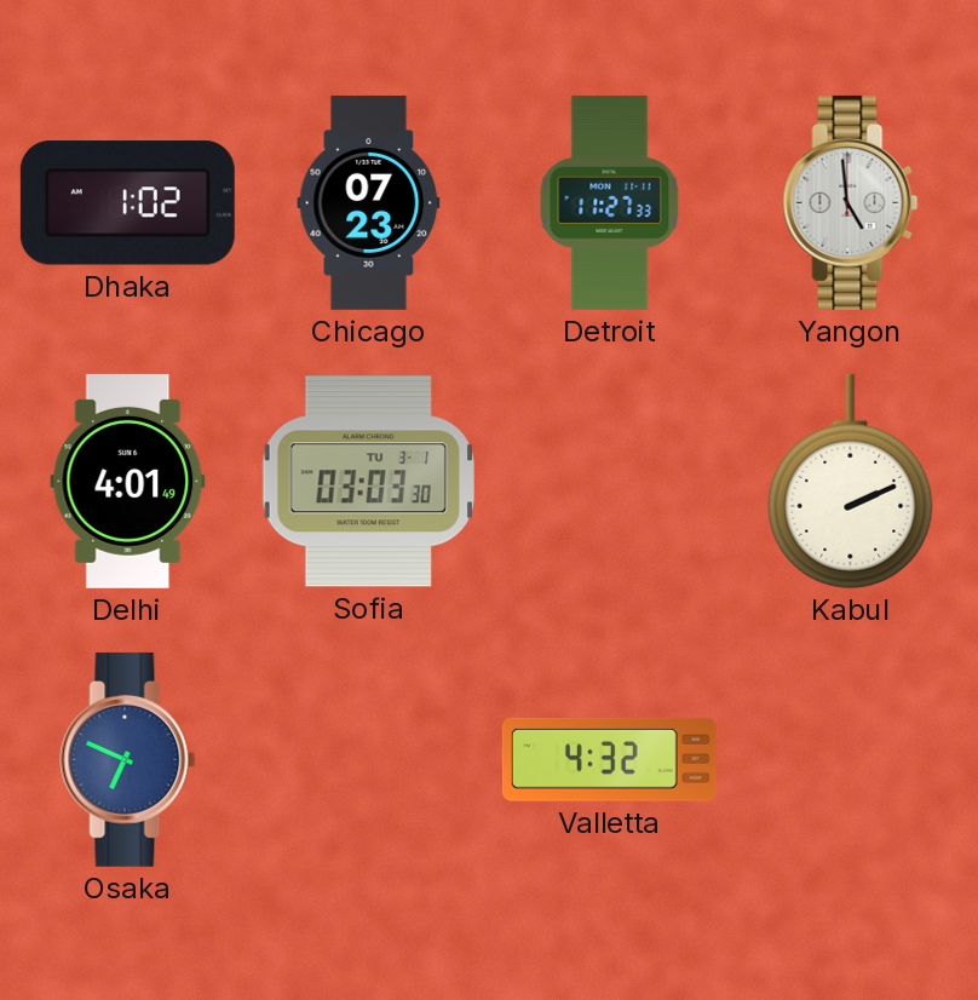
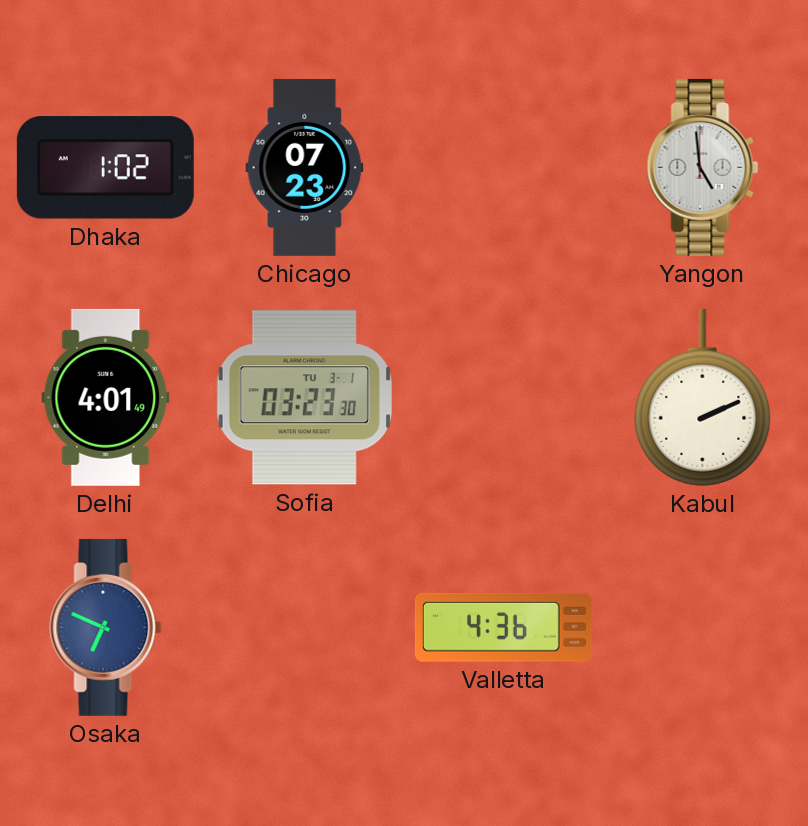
Detroit: 11:27 -> none
Sofia: 03:03 -> 03:23
Valletta: 4:32 -> 4:36
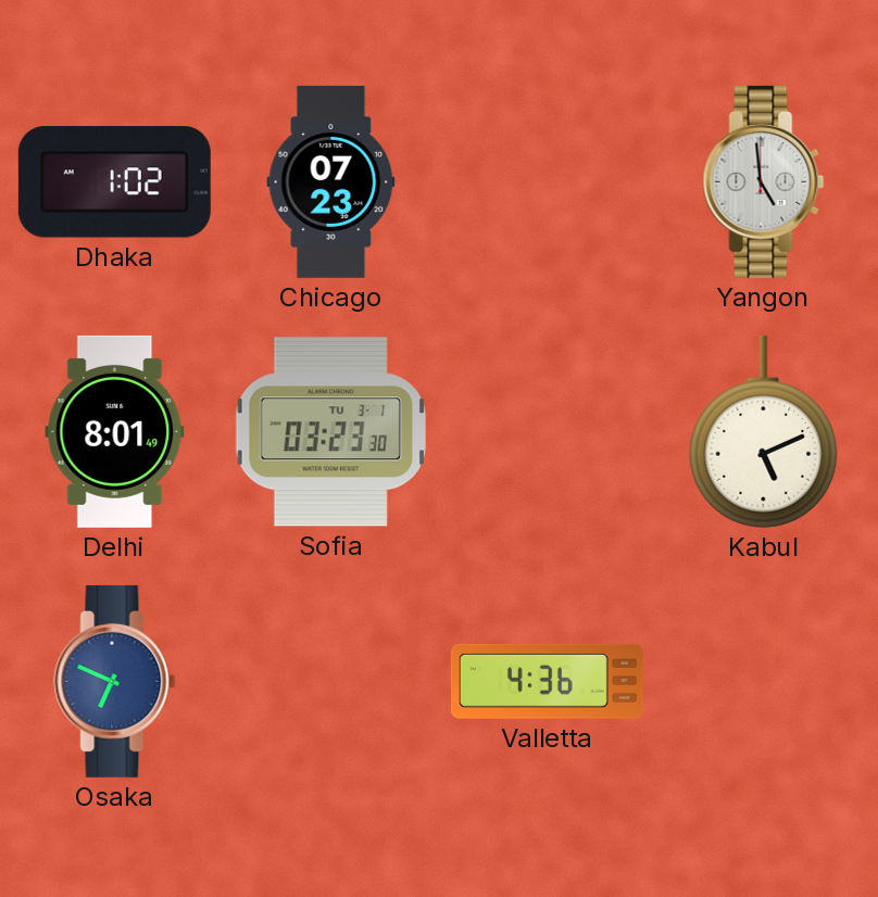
Delhi: 4:01 -> 8:01
Kabul: 2:11 -> 5:11
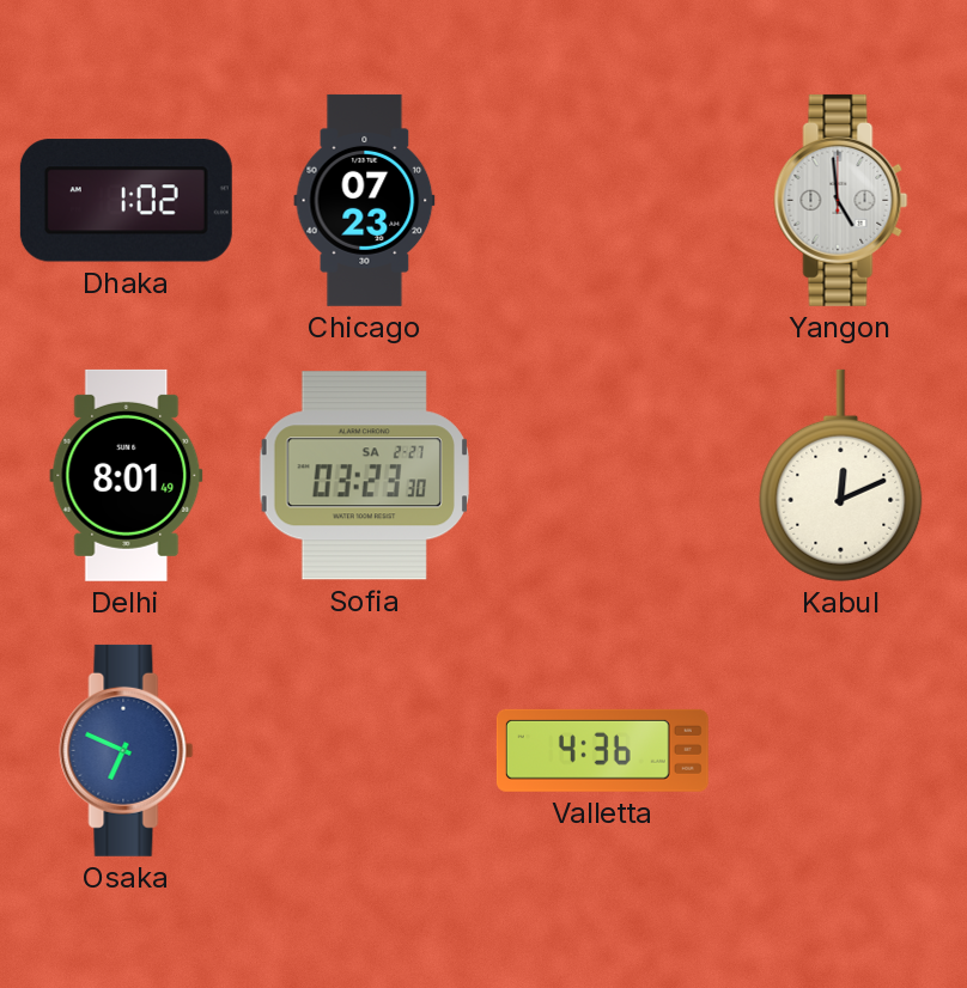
Sofia date: TU 3-1 -> SA 2-27
Kabul: 5:11 -> 12:11
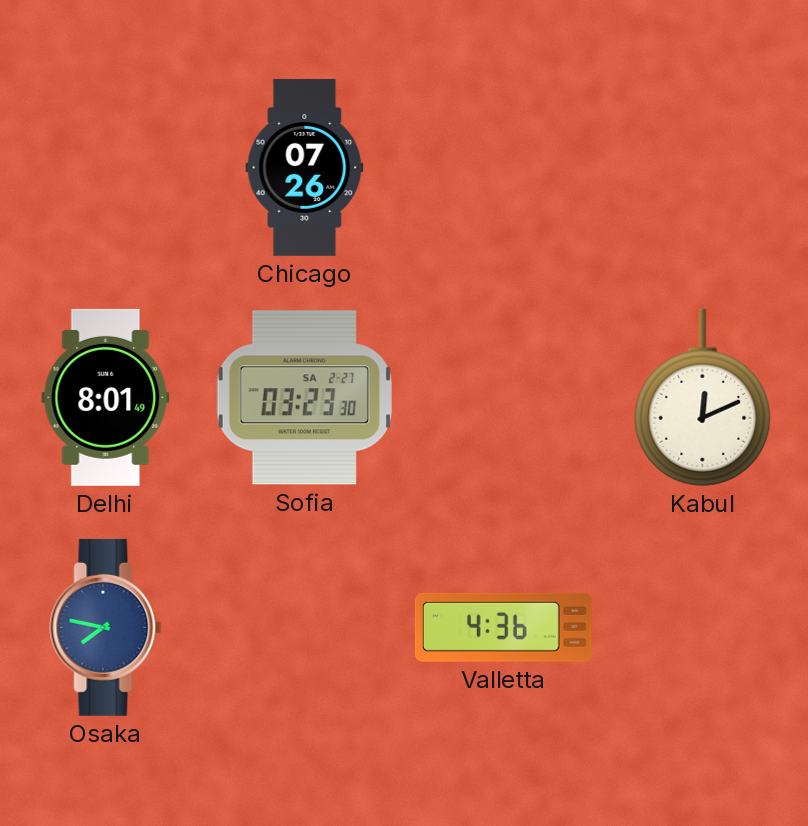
Dhaka: 1:02 -> none
Chicago: 07:23 -> 07:26
Yangon: 4:59 -> none
Osaka: 6:49 -> 7:47
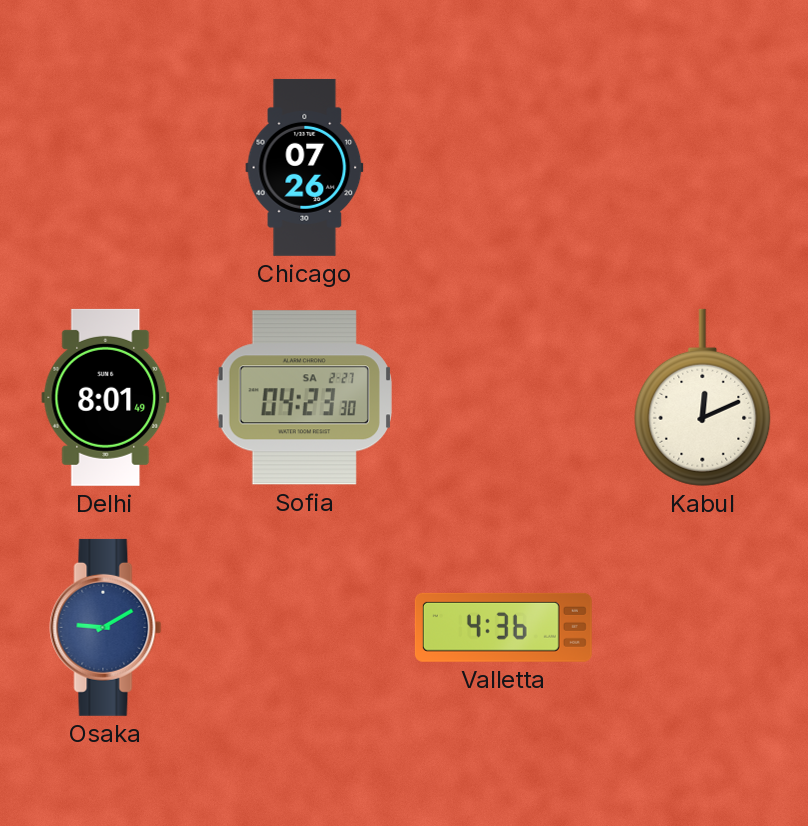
Sofia: 03:23 -> 04:23
Osaka: 7:47 -> 9:10
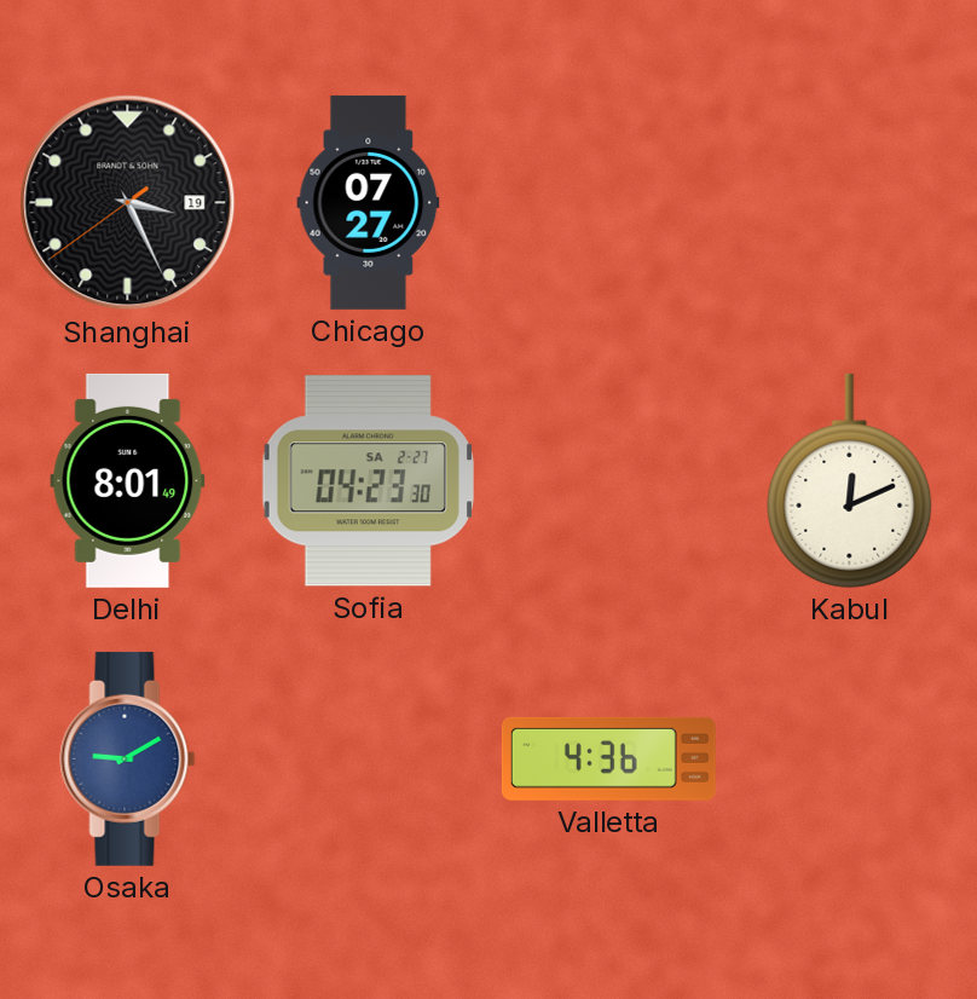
Shanghai: none -> 3:25
Chicago: 07:26 -> 07:27
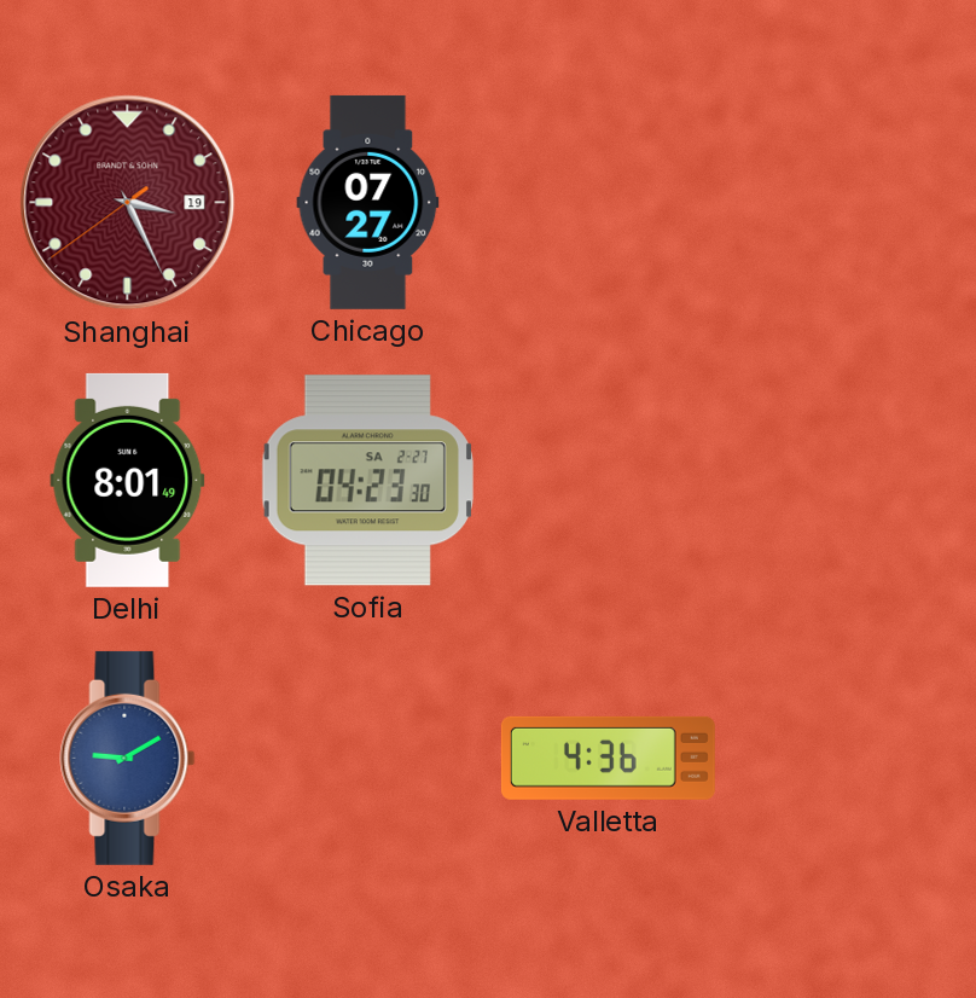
Shanghai dial: black -> burgundy
Kabul: 12:11 -> none
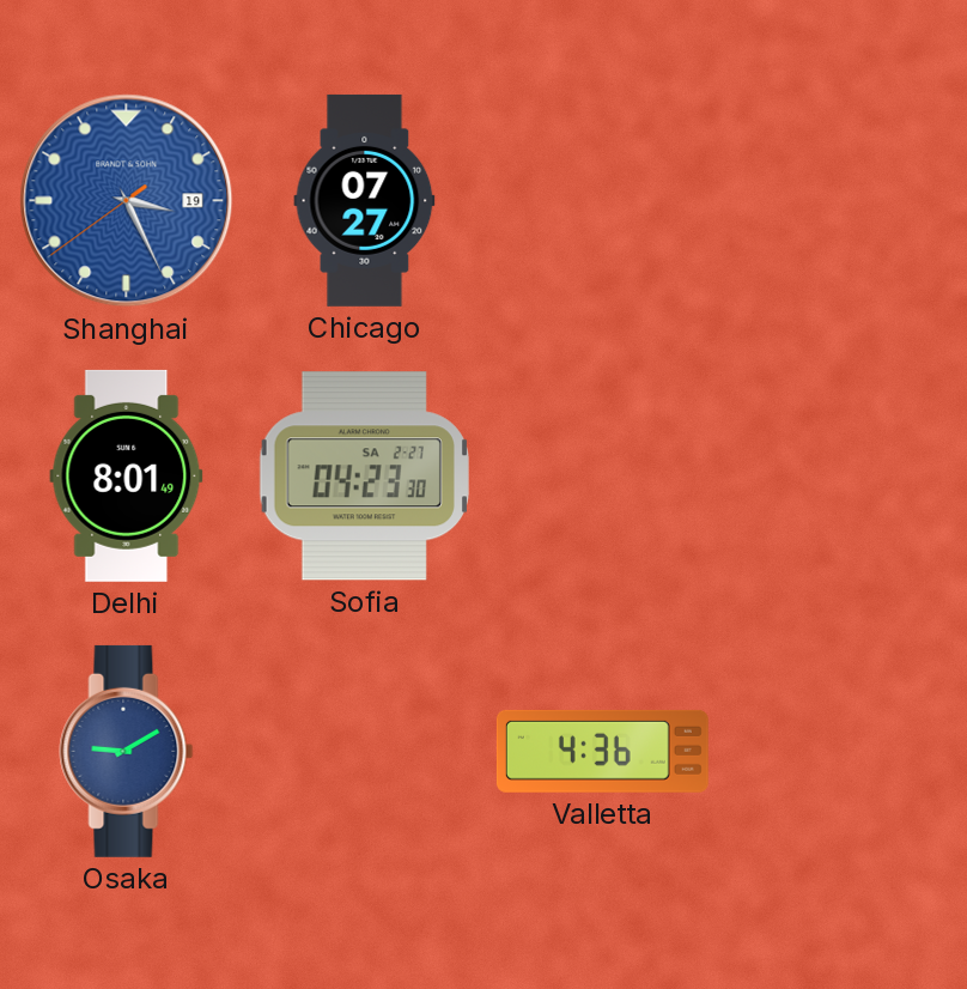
Shanghai dial: burgundy -> blue
